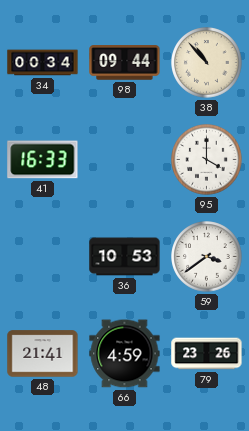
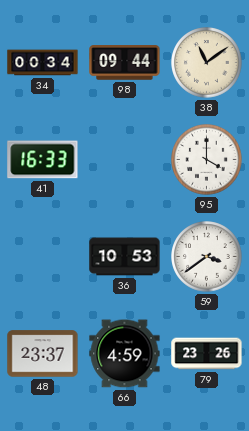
38: 10:53 -> 11:09
48: 21:41 -> 23:37
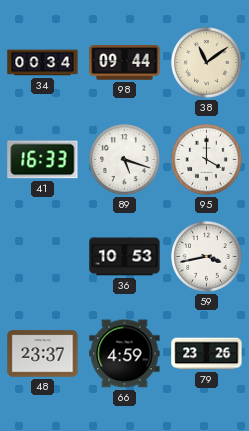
89: none -> 5:18
59: 3:39 -> 3:43
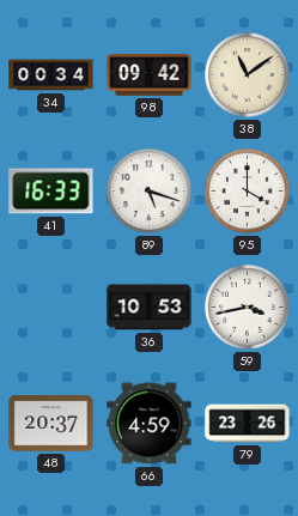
98: 09:44 -> 09:42
48: 23:37 -> 20:37
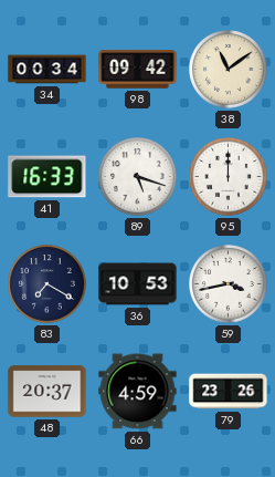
95: 4:00 -> 12:00
83: none -> 7:20
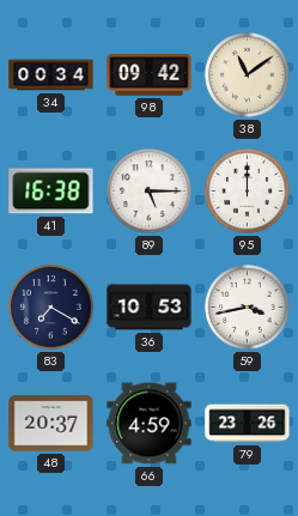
41: 16:33 -> 16:38
89: 5:18 -> 5:15
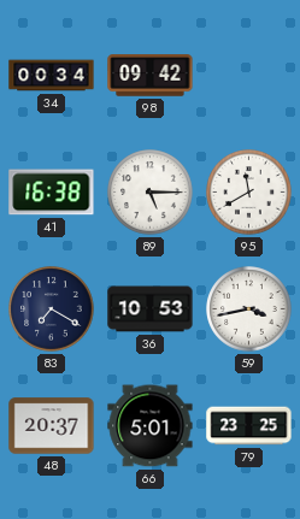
38: 11:09 -> none
95: 12:00 -> 11:40
66: 4:59 -> 5:01
79: 23:26 -> 23:25
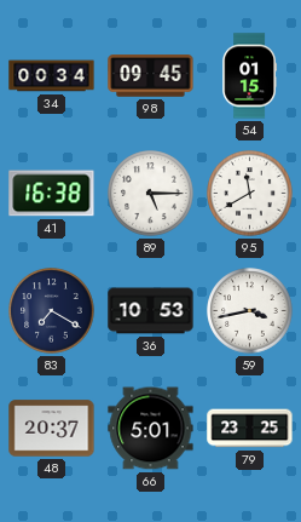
98: 09:42 -> 09:45
54: none -> 01:15
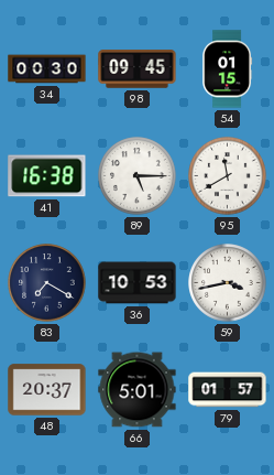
34: 00:34 -> 00:30
79: 23:25 -> 01:57
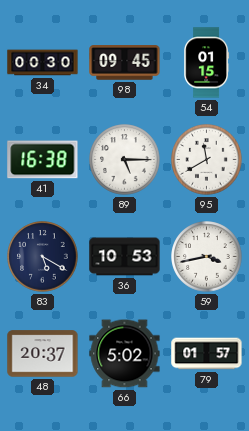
83: 7:20 -> 5:20
66: 5:01 -> 5:02
